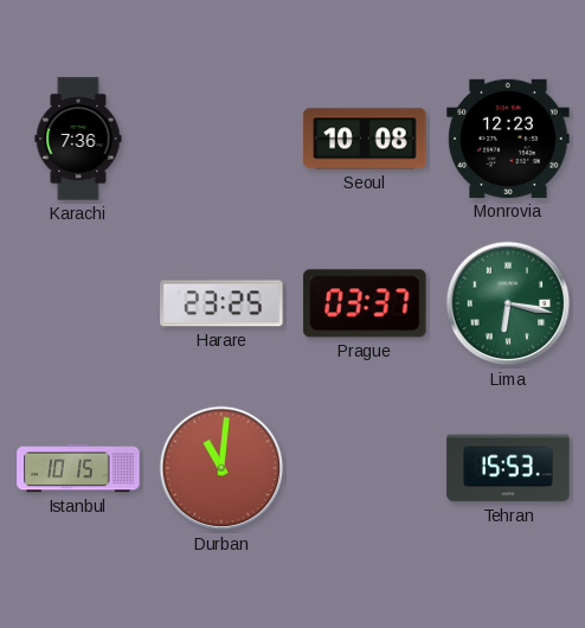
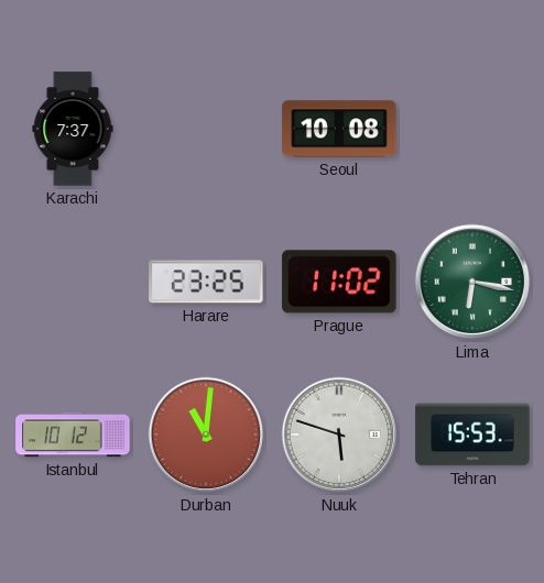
Karachi: 7:36 -> 7:37
Monrovia: 12:23 -> none
Prague: 03:37 -> 11:02
Istanbul: 10:15 -> 10:12
Nuuk: none -> 5:48
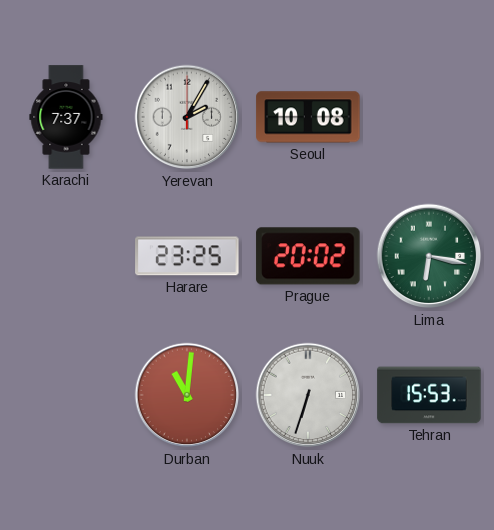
Yerevan: none -> 2:05
Prague: 11:02 -> 20:02
Istanbul: 10:12 -> none
Nuuk: 5:48 -> 6:33
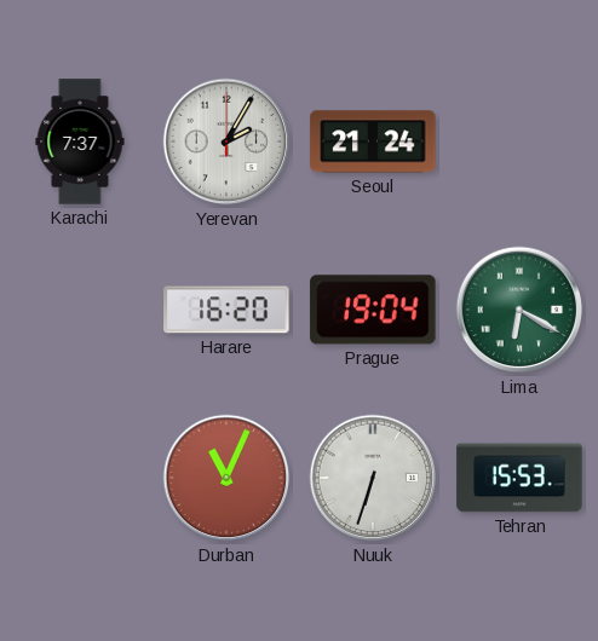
Seoul: 10:08 -> 21:24
Harare: 23:25 -> 16:20
Prague: 20:02 -> 19:04
Lima: 6:17 -> 6:20
Durban: 11:01 -> 11:04
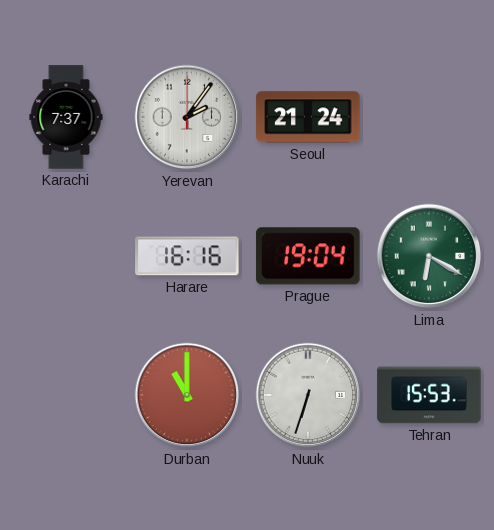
Yerevan: 2:05 -> 2:06
Harare: 16:20 -> 16:16
Durban: 11:04 -> 11:00
